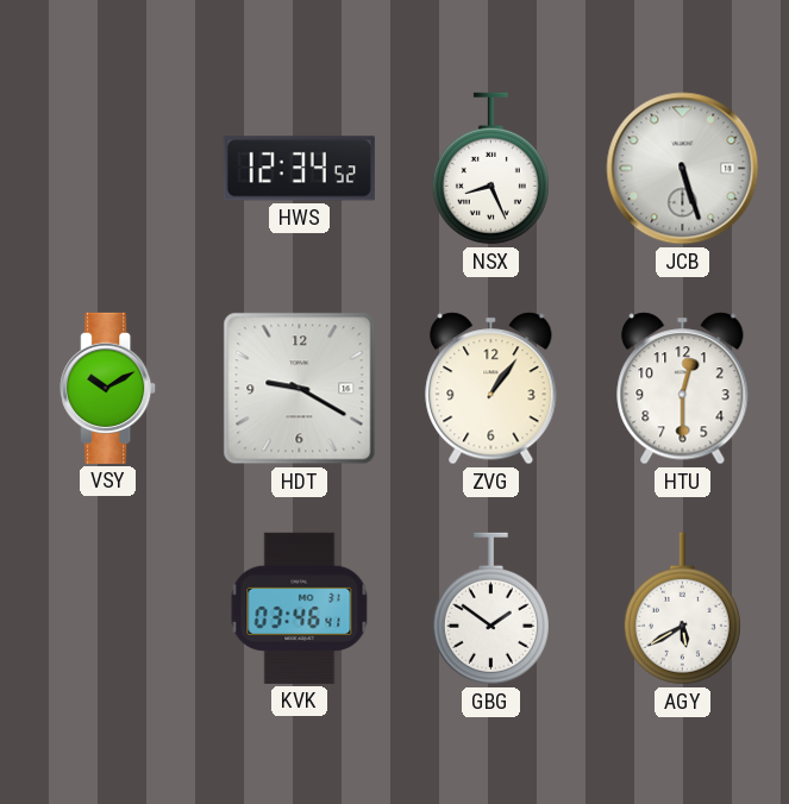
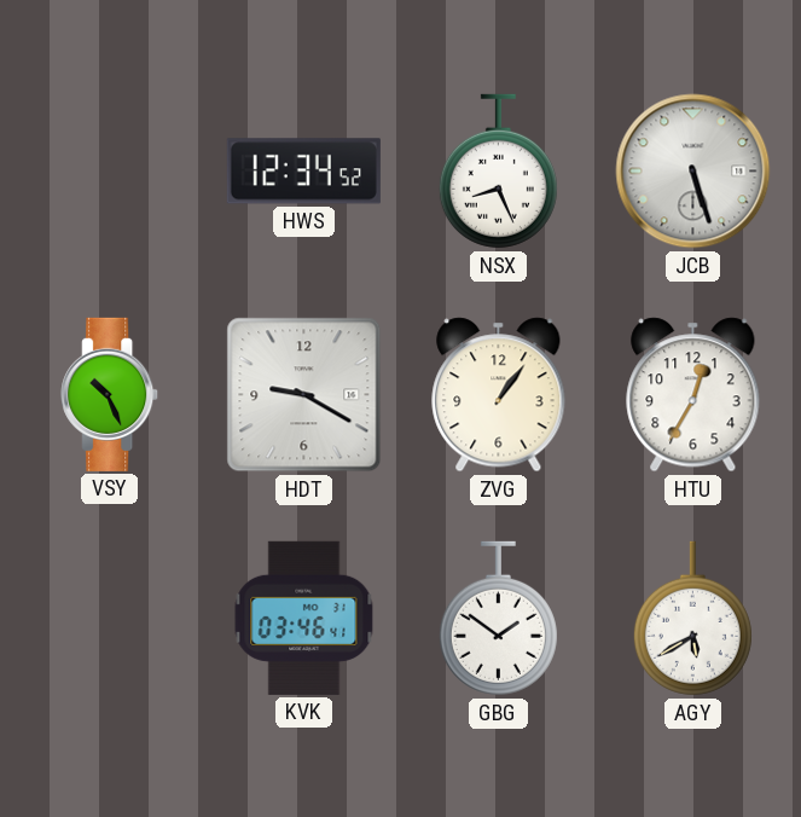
VSY: 10:10 -> 10:26
HTU: 12:30 -> 12:35
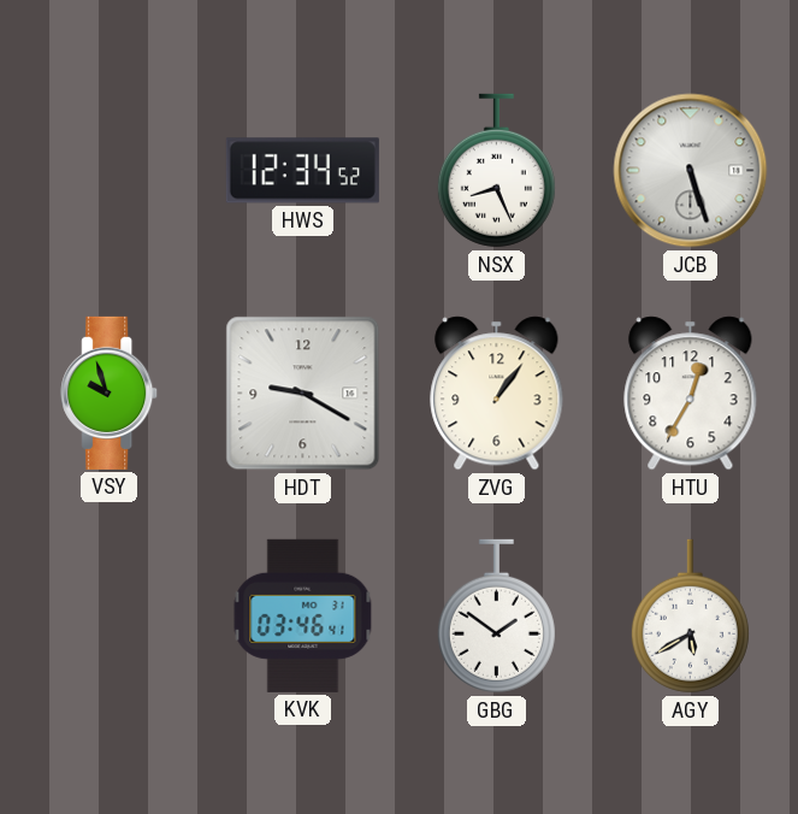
VSY: 10:26 -> 9:57
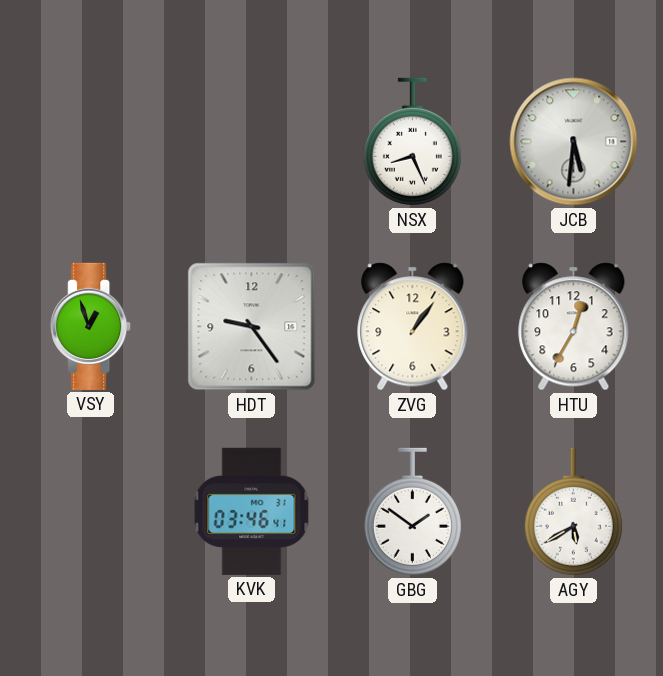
HWS: 12:34 -> none
JCB: 5:27 -> 5:31
VSY: 9:57 -> 12:57
HDT: 9:20 -> 9:24
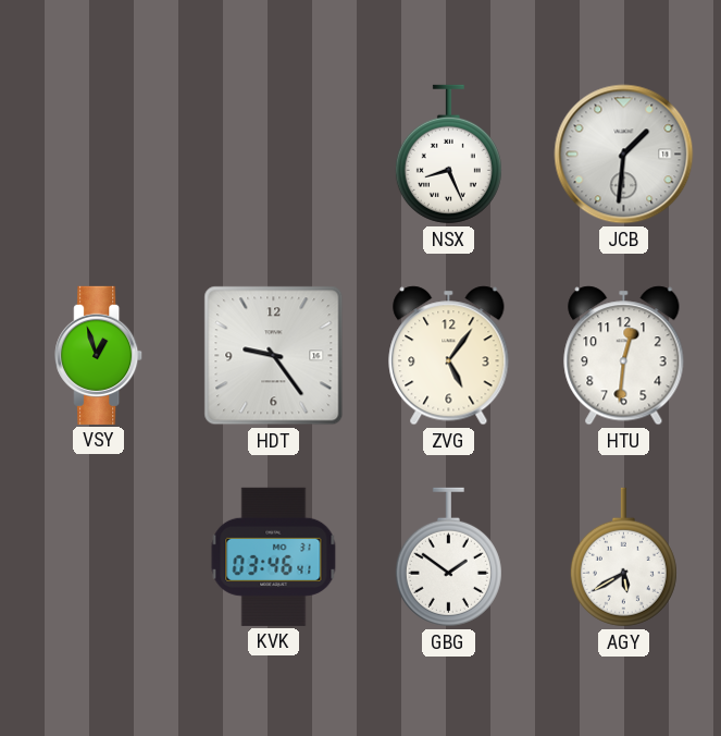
JCB: 5:31 -> 1:31
ZVG: 1:06 -> 5:06
HTU: 12:35 -> 12:31
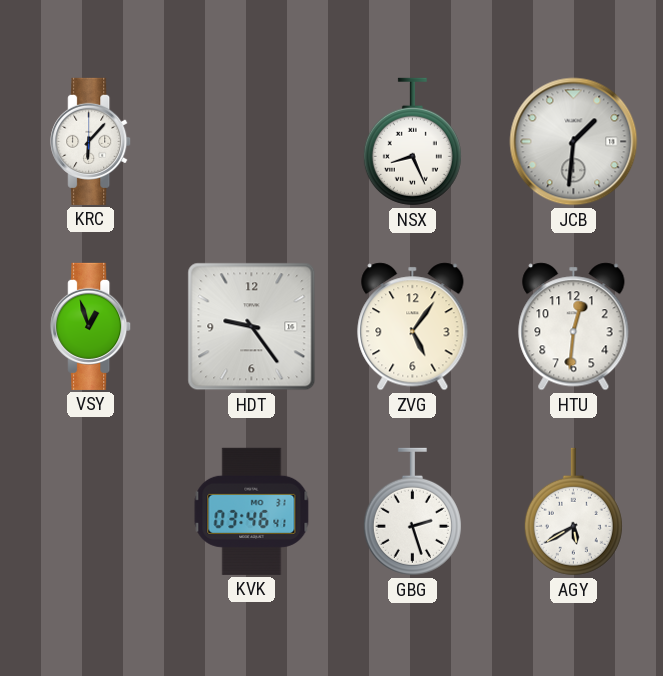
KRC: none -> 6:07
GBG: 1:51 -> 2:27
